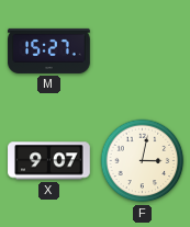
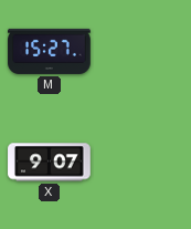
F: 3:02 -> none
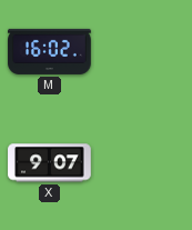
M: 15:27 -> 16:02
